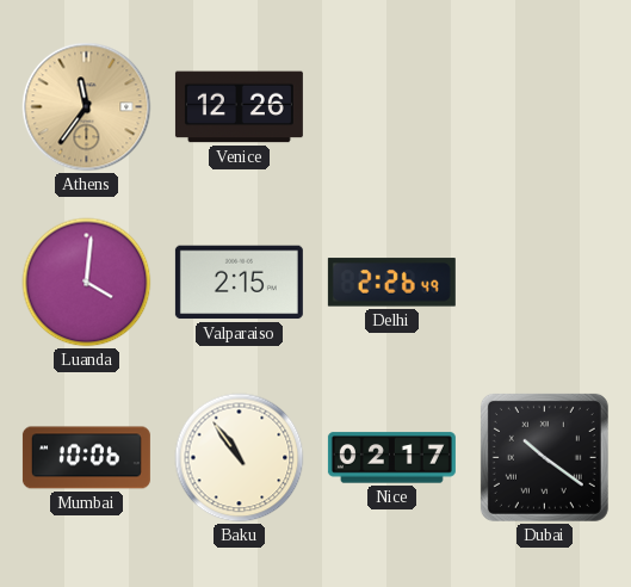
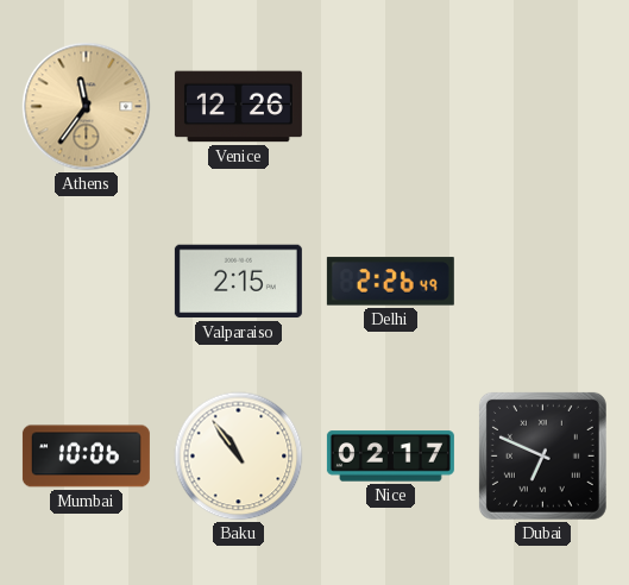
Luanda: 4:01 -> none
Dubai: 10:21 -> 6:49
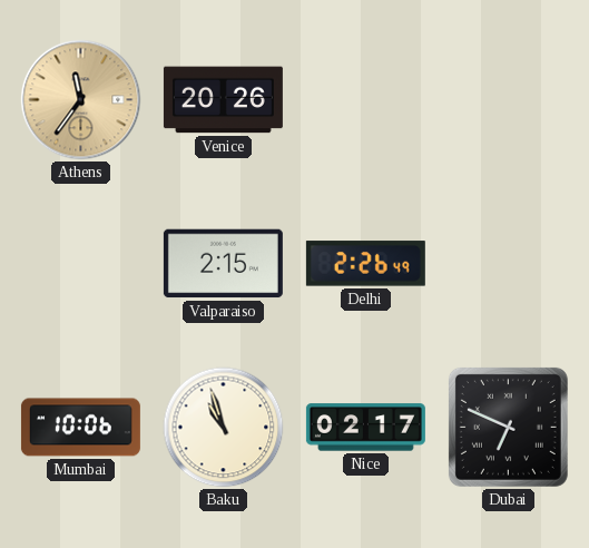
Venice: 12:26 -> 20:26
Baku: 10:54 -> 10:57
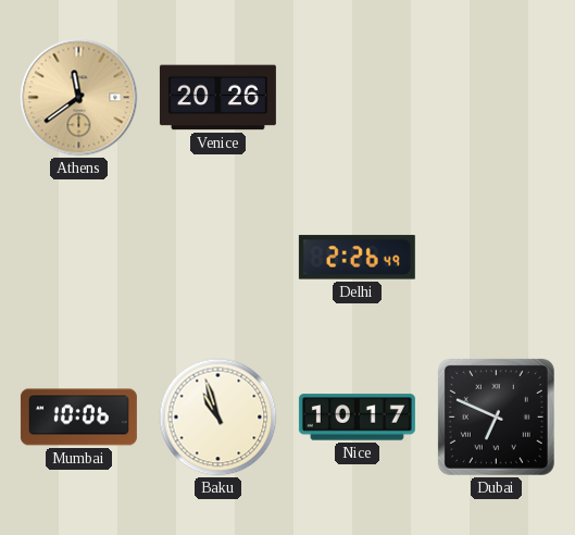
Athens: 11:36 -> 11:39
Valparaiso: 2:15 -> none
Nice: 02:17 -> 10:17
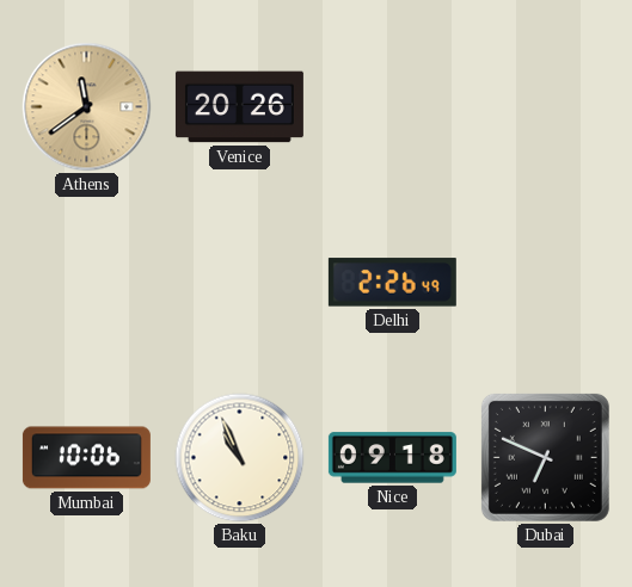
Baku: 10:57 -> 10:56
Nice: 10:17 -> 09:18
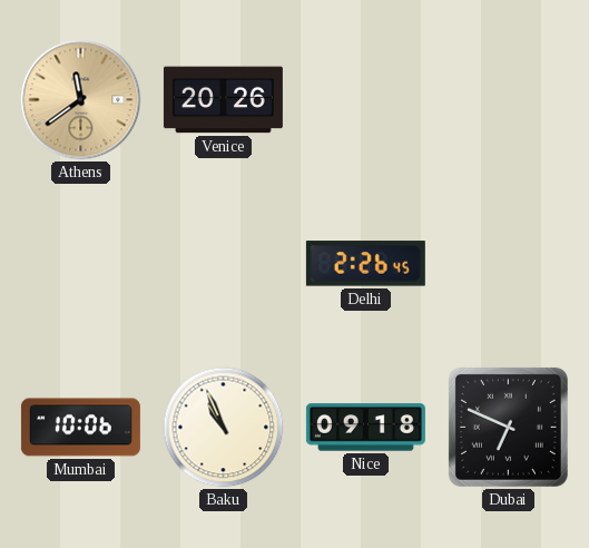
Delhi: 2:26:49 -> 2:26:45
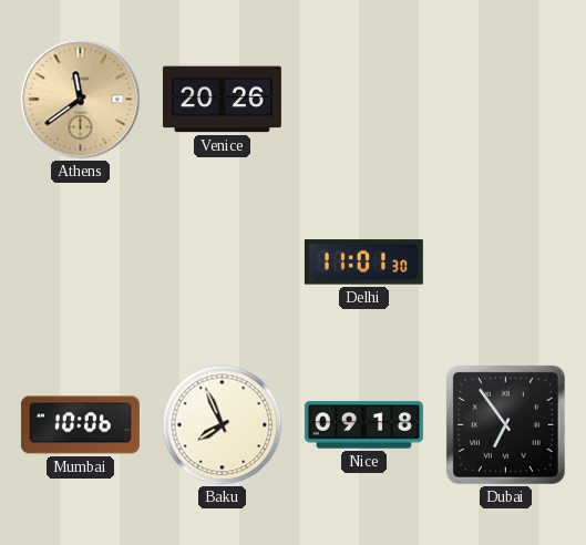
Delhi: 2:26 -> 11:01
Baku: 10:56 -> 7:56
Dubai: 6:49 -> 6:54
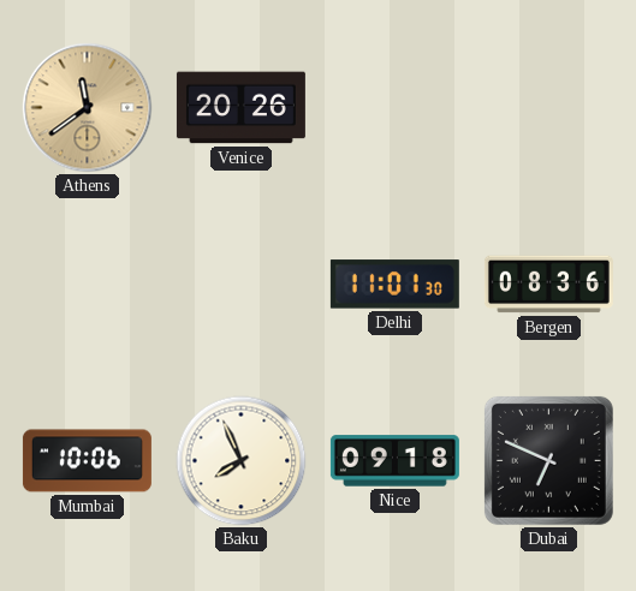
Bergen: none -> 08:36
Dubai: 6:54 -> 6:49
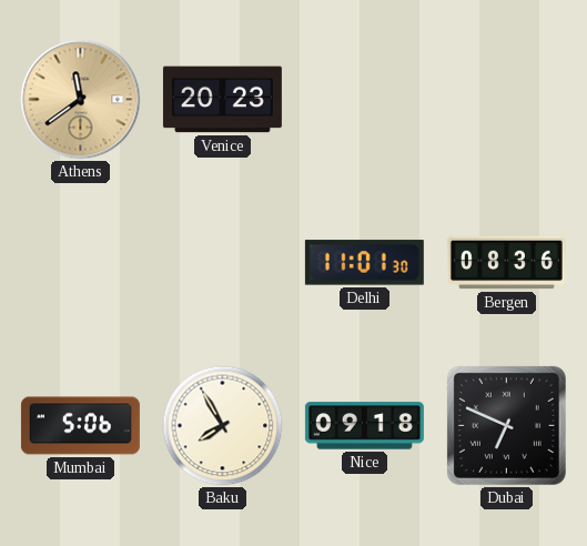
Venice: 20:26 -> 20:23
Mumbai: 10:06 -> 5:06
Baku: 7:56 -> 7:55
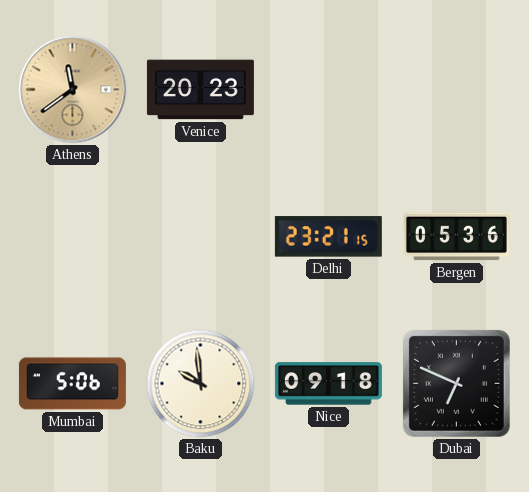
Delhi: 11:01 -> 23:21
Bergen: 08:36 -> 05:36
Baku: 7:55 -> 9:59
